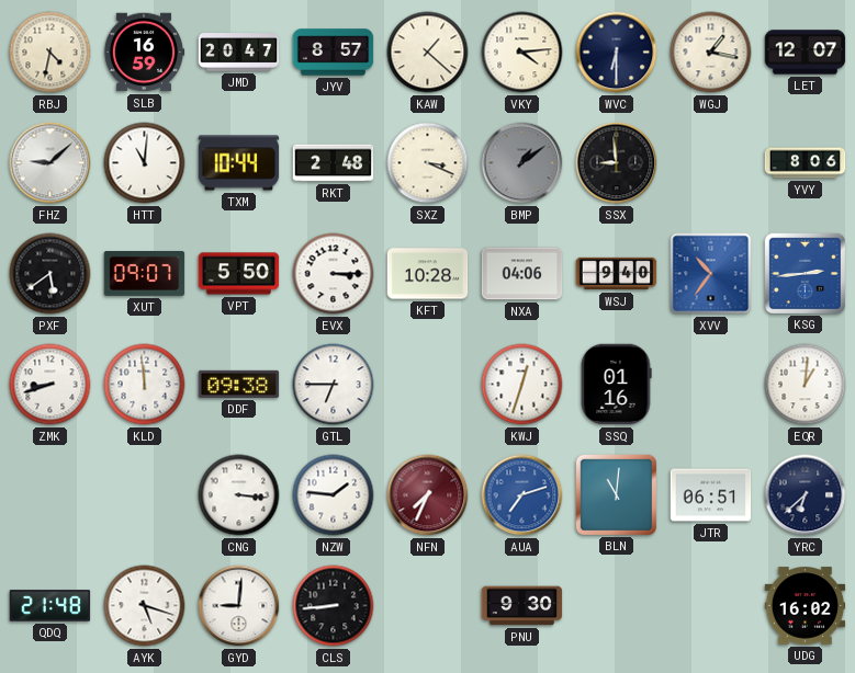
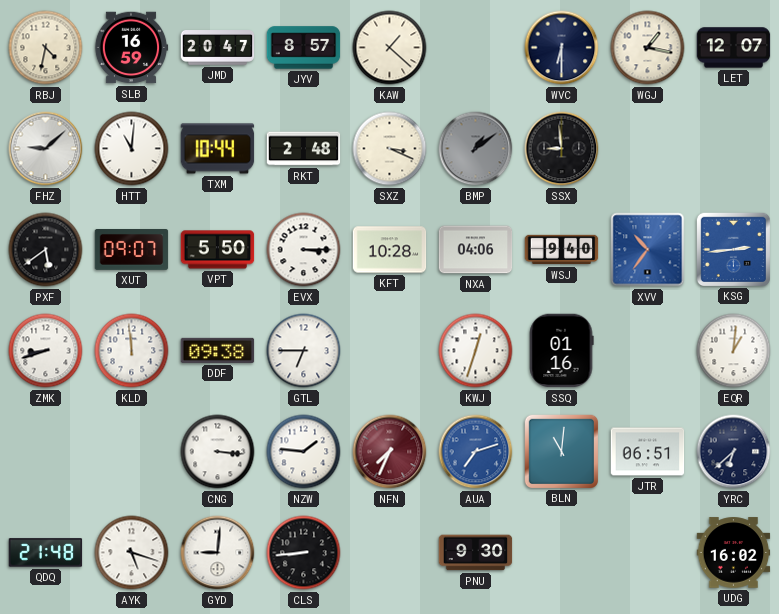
VKY: 4:14 -> none
YVY: 8:06 -> none
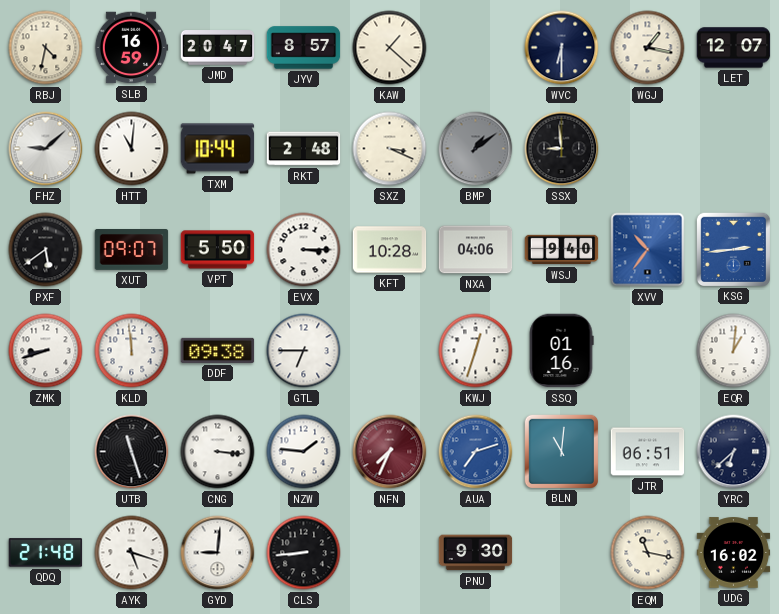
UTB: none -> 11:27
EQM: none -> 11:17
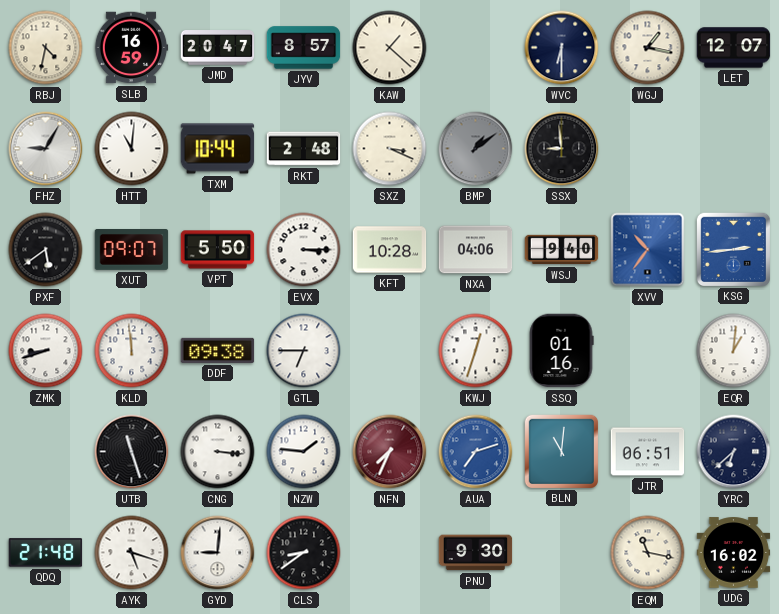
FHZ: 9:08 -> 9:05
CLS: 8:44 -> 8:39
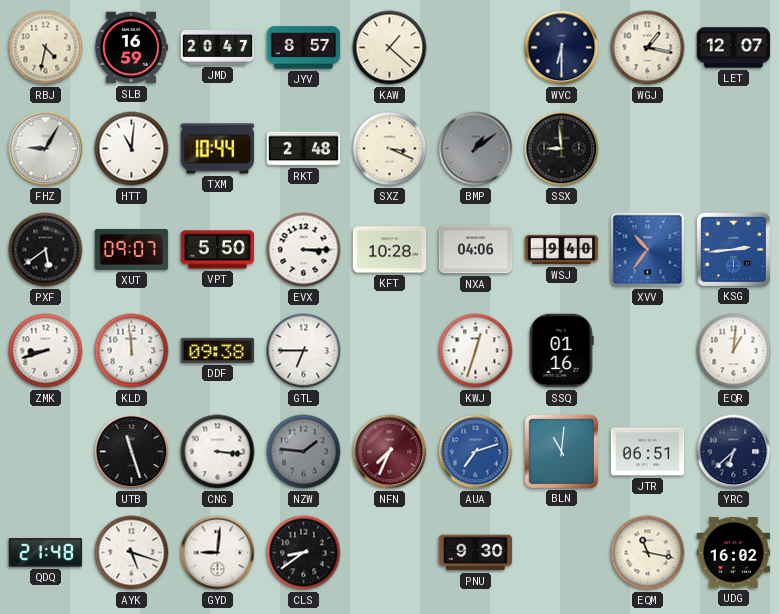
NZW dial: white -> grey
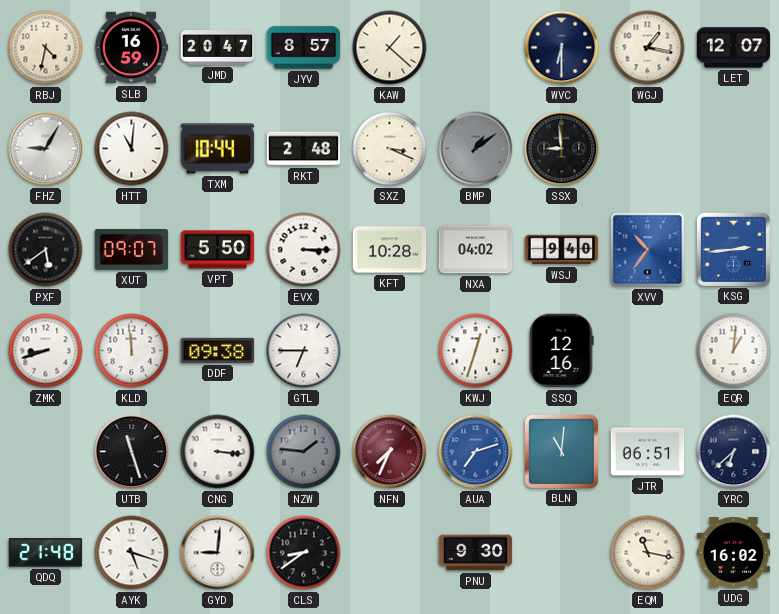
NXA: 04:06 -> 04:02
SSQ: 01:16 -> 12:16
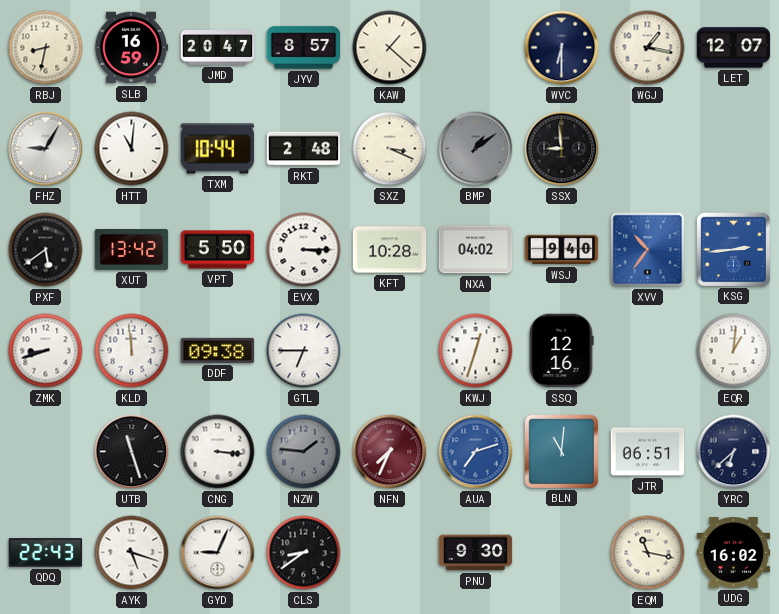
RBJ: 4:32 -> 8:32
XUT: 09:07 -> 13:42
QDQ: 21:48 -> 22:43
GYD: 9:01 -> 9:04
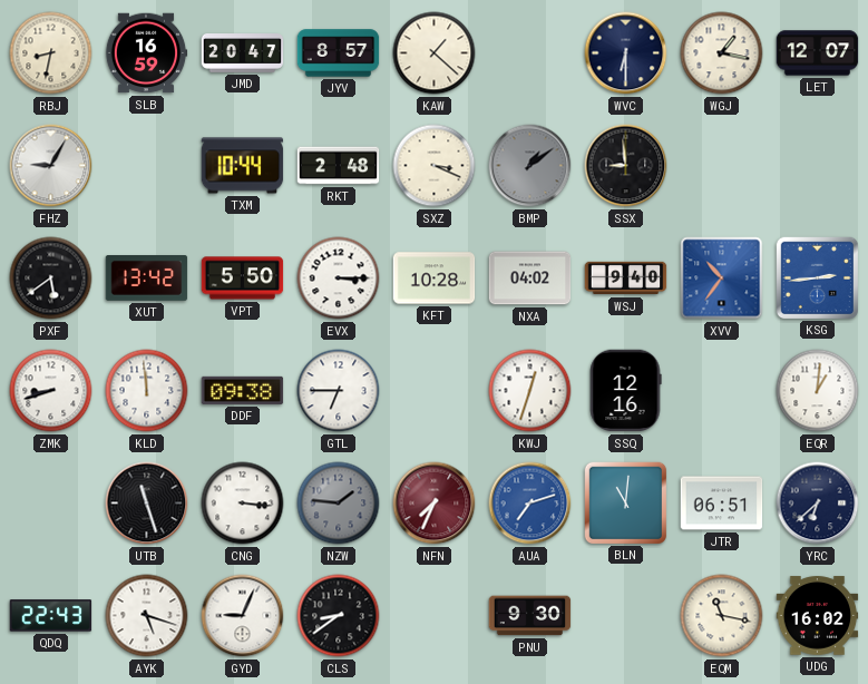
HTT: 11:01 -> none
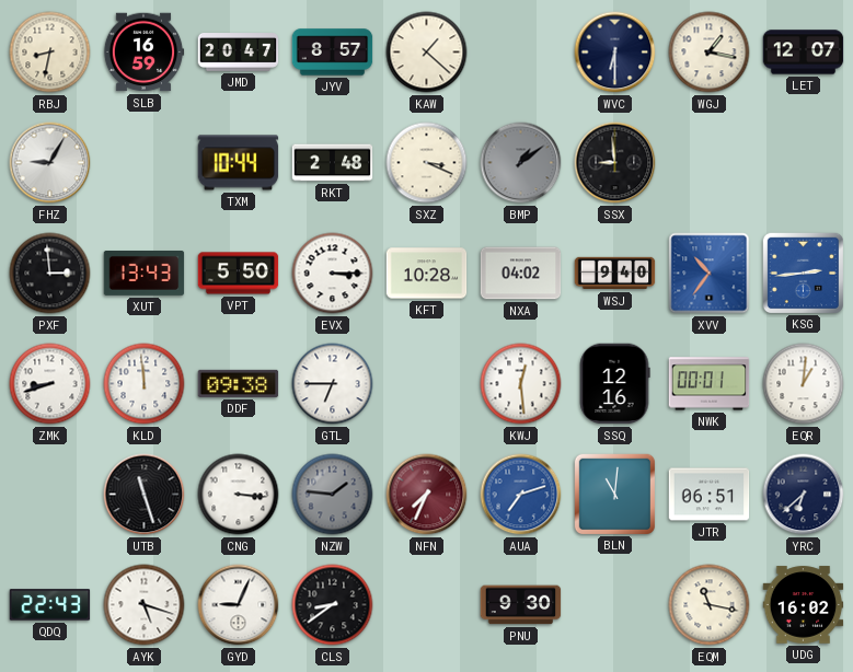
PXF: 5:39 -> 2:59
XUT: 13:42 -> 13:43
KWJ: 12:33 -> 12:29
NWK: none -> 00:01
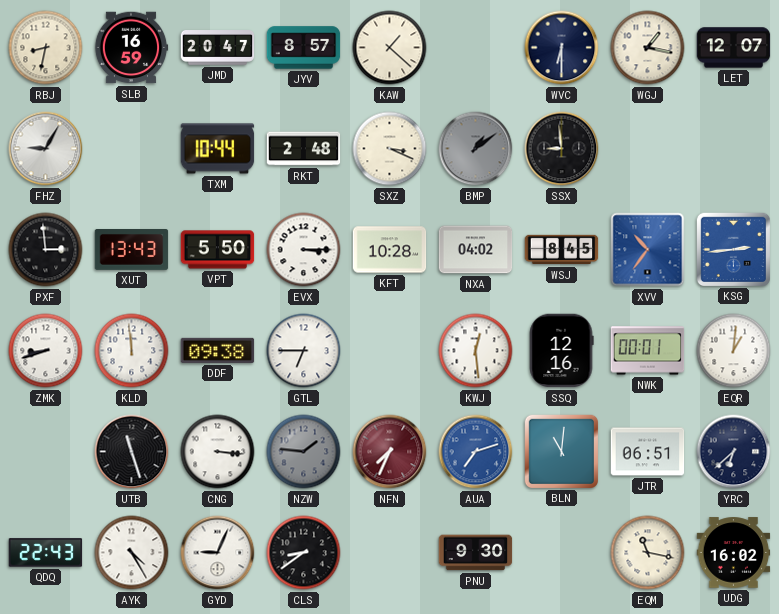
WSJ: 9:40 -> 8:45
AYK: 5:18 -> 4:25
